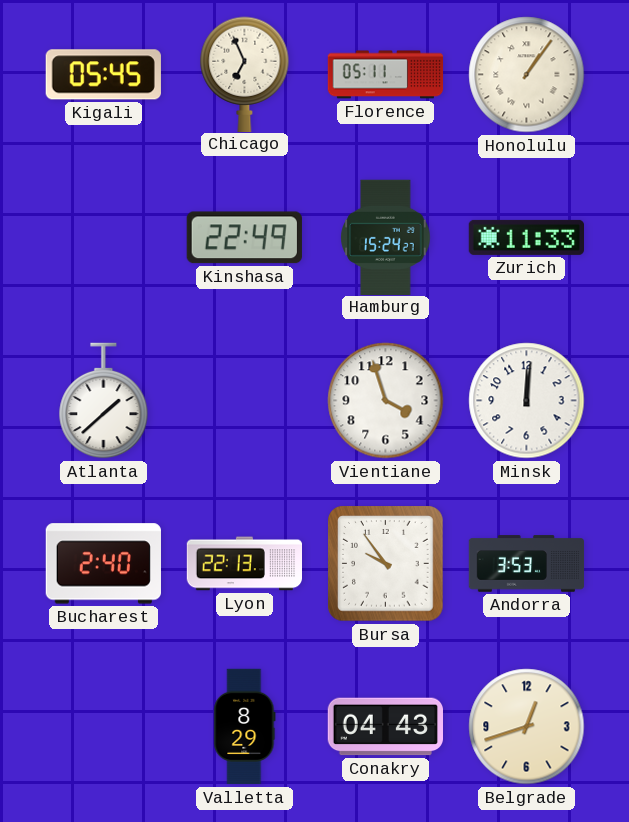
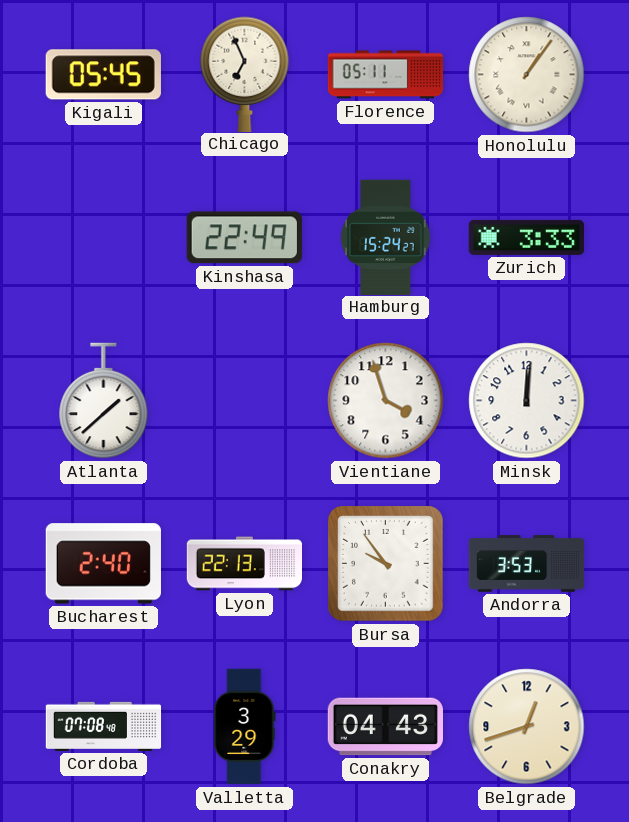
Zurich: 11:33 -> 3:33
Cordoba: none -> 07:08
Valletta: 8:29 -> 3:29
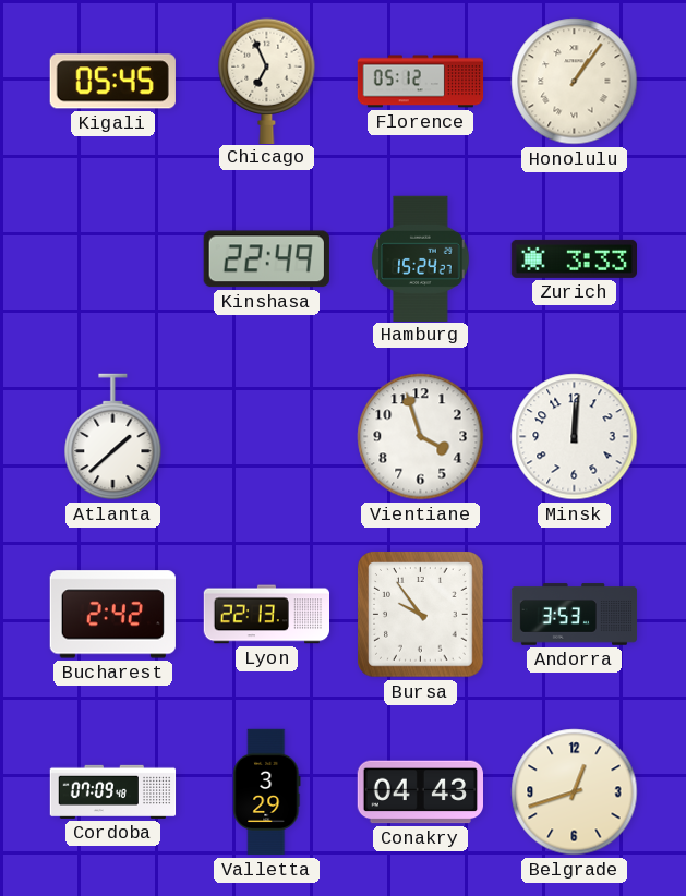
Florence: 05:11 -> 05:12
Bucharest: 2:40 -> 2:42
Cordoba: 07:08 -> 07:09
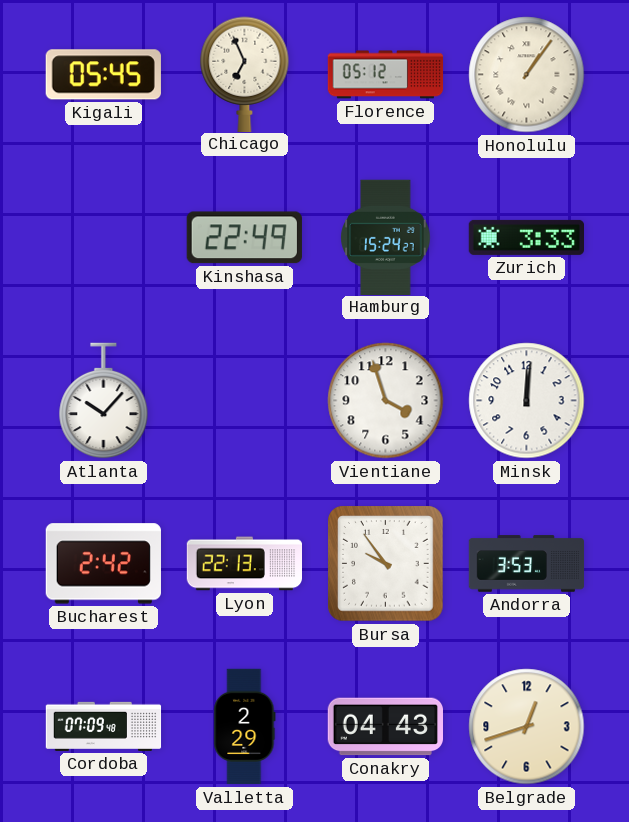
Atlanta: 1:38 -> 10:07
Valletta: 3:29 -> 2:29
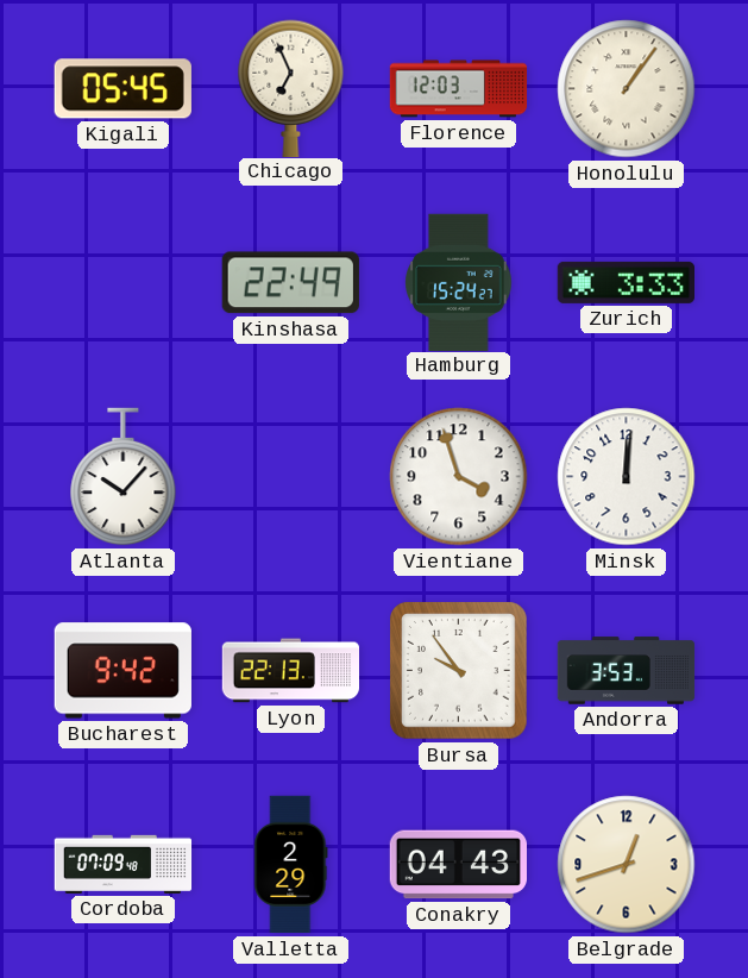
Florence: 05:12 -> 12:03
Bucharest: 2:42 -> 9:42
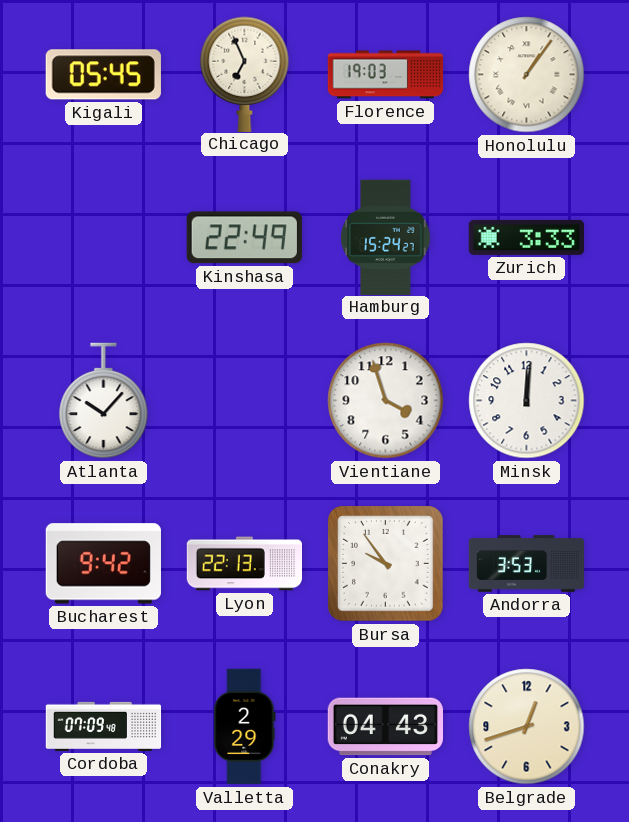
Florence: 12:03 -> 19:03
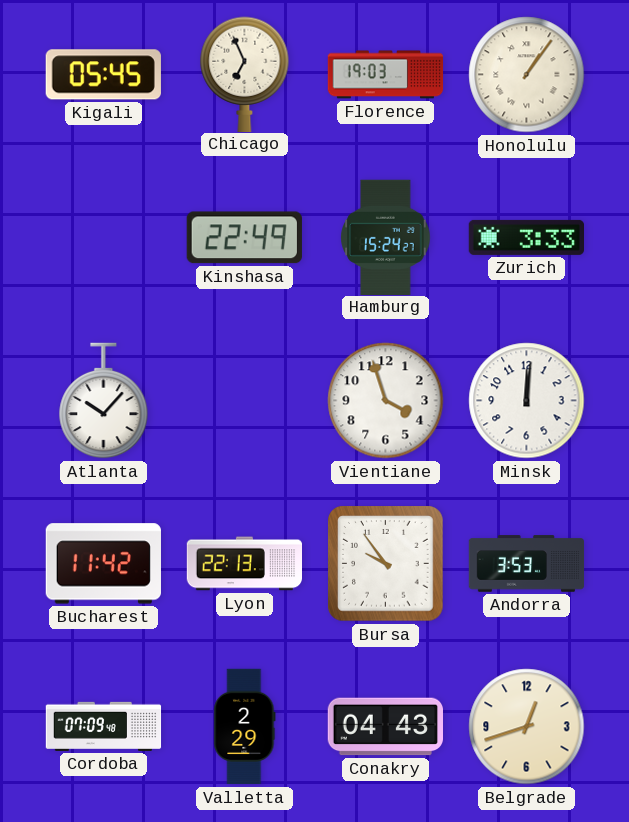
Bucharest: 9:42 -> 11:42
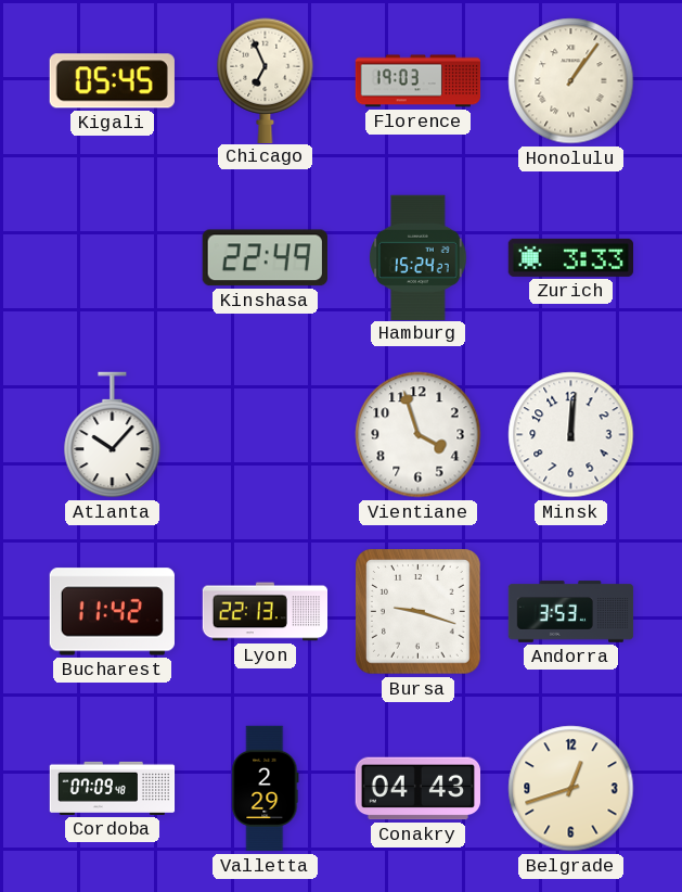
Bursa: 9:54 -> 9:18
